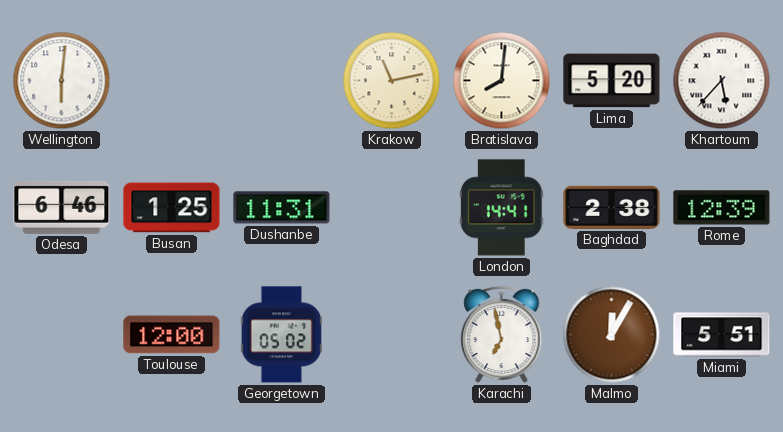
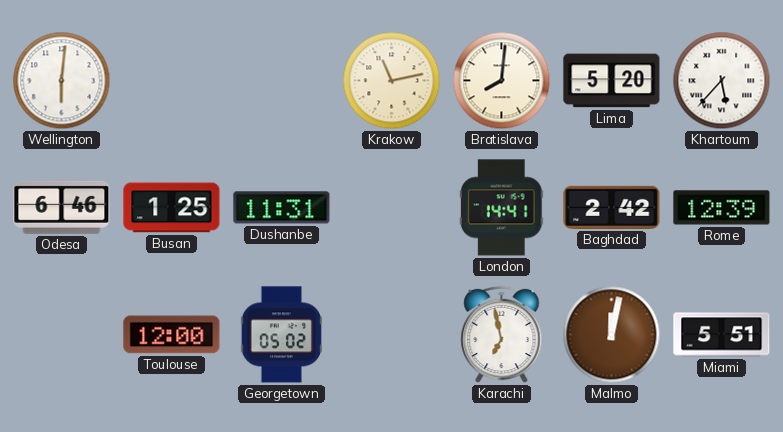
Baghdad: 2:38 -> 2:42
Malmo: 12:05 -> 12:02
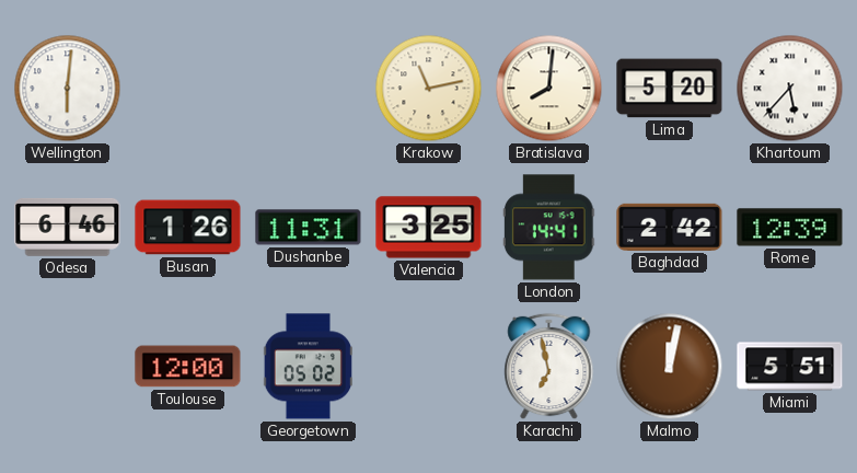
Busan: 1:25 -> 1:26
Valencia: none -> 3:25
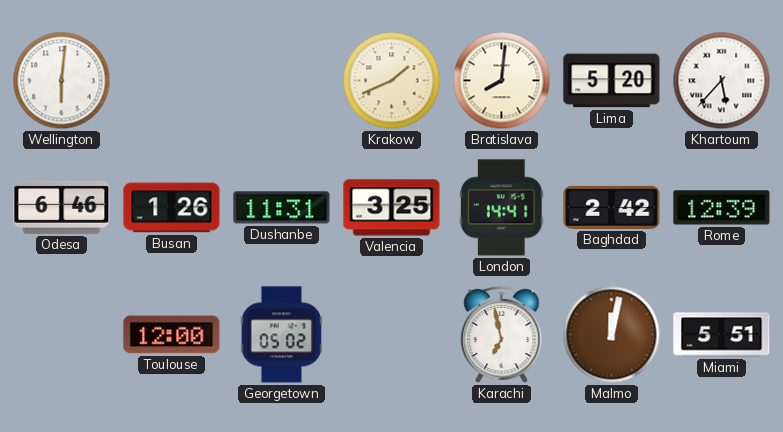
Krakow: 11:13 -> 1:41
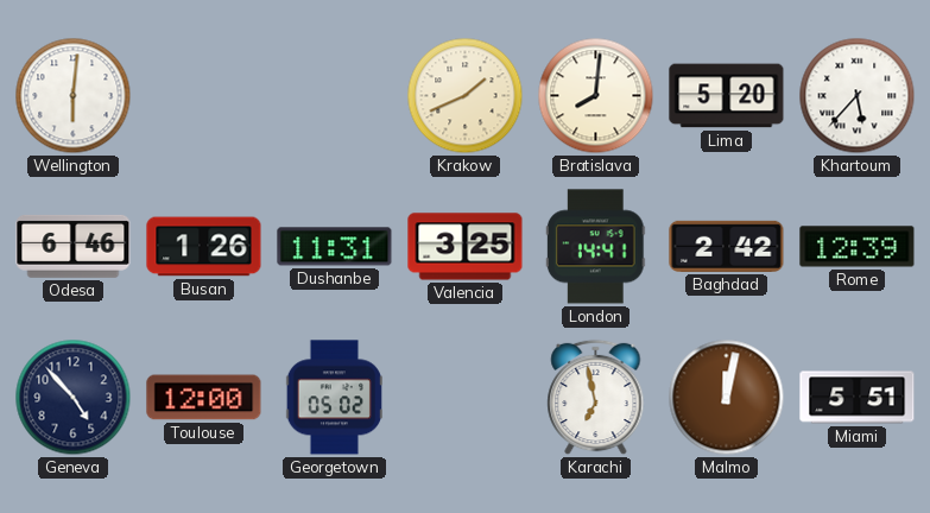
Geneva: none -> 4:53
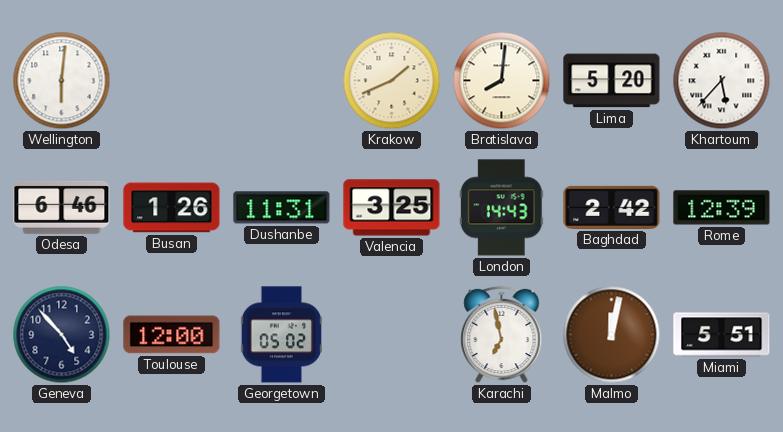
London: 14:41 -> 14:43
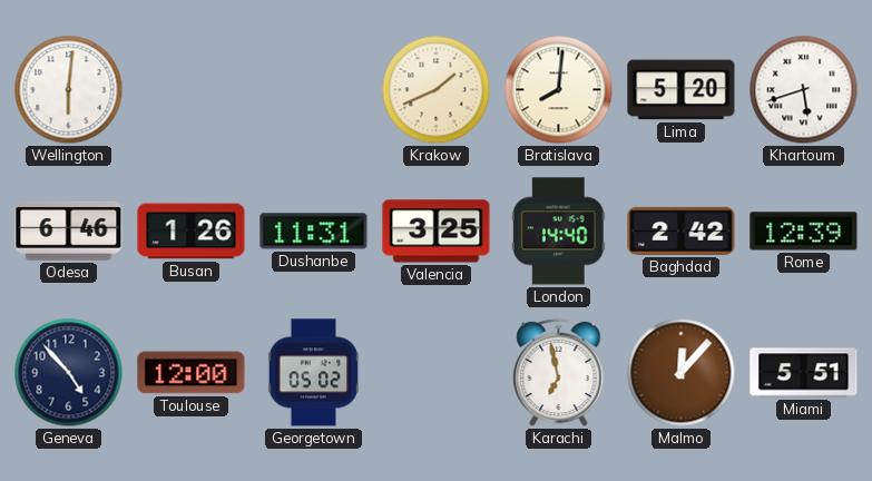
Khartoum: 5:37 -> 5:42
London: 14:43 -> 14:40
Malmo: 12:02 -> 12:07
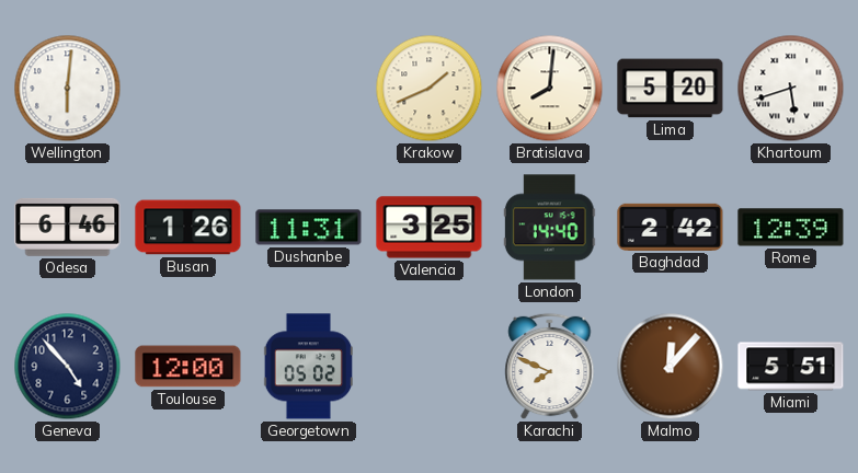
Karachi: 6:58 -> 7:49
